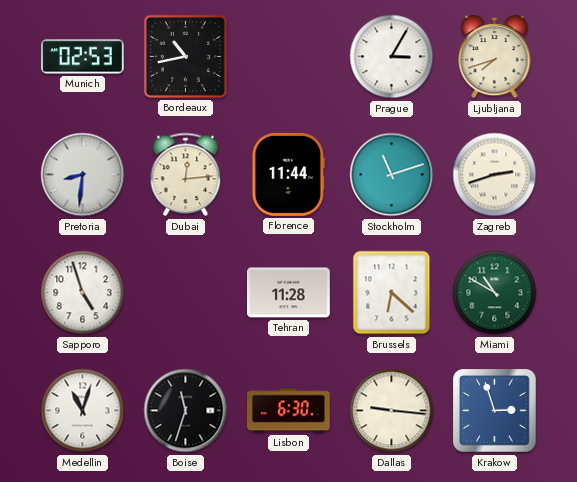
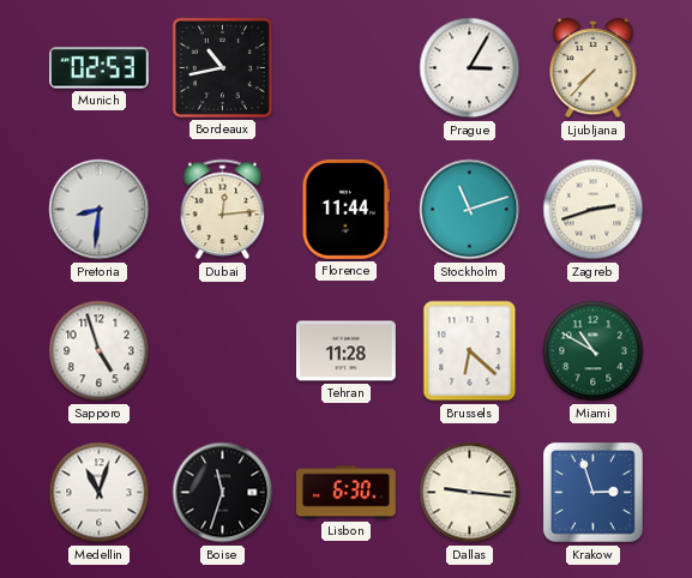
Ljubljana: 7:42 -> 7:37
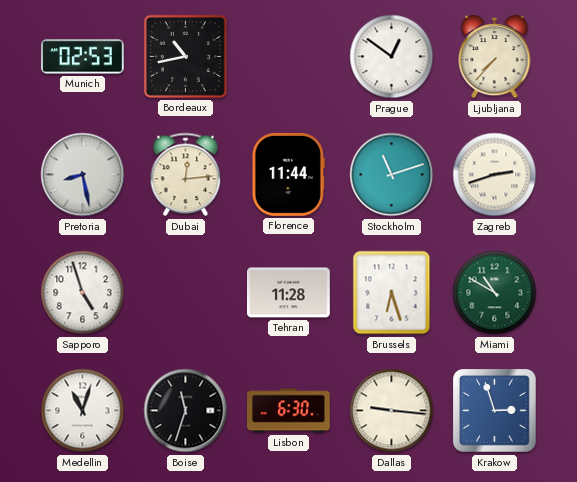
Prague: 3:05 -> 12:51
Pretoria: 8:31 -> 8:28
Brussels: 6:22 -> 6:27
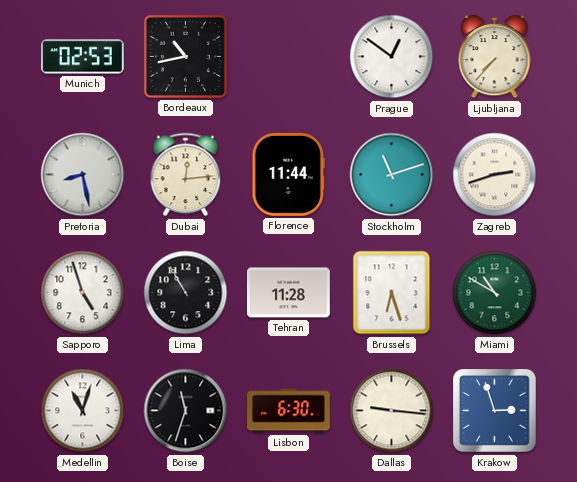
Lima: none -> 10:55
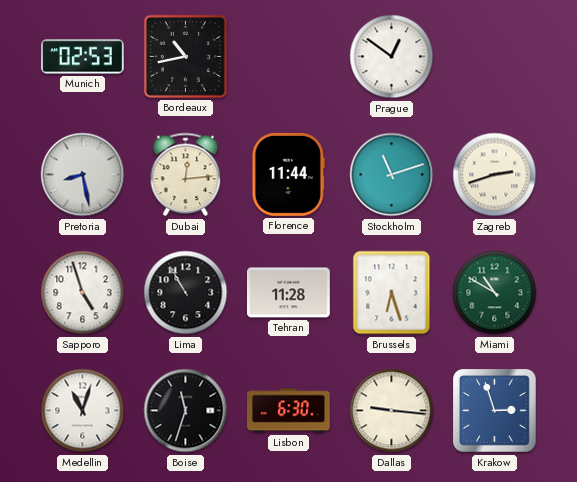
Ljubljana: 7:37 -> none
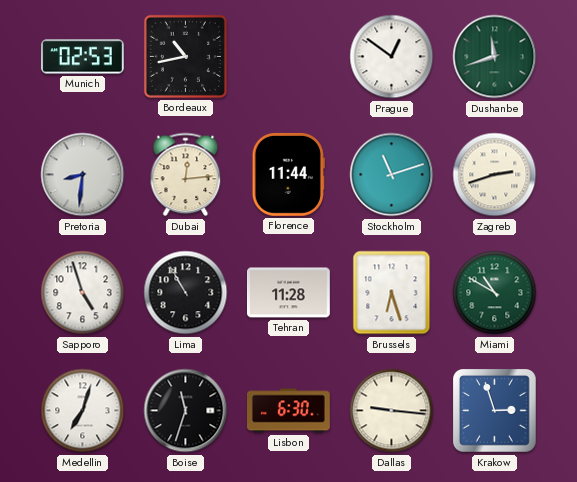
Dushanbe: none -> 11:42
Pretoria: 8:28 -> 8:31
Medellin: 11:03 -> 7:03
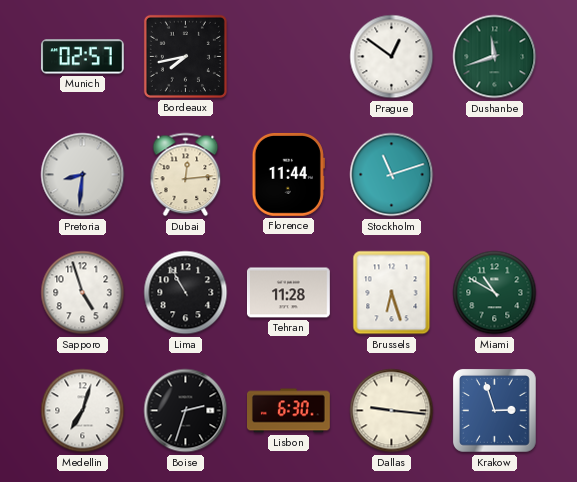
Munich: 02:53 -> 02:57
Bordeaux: 10:43 -> 7:43
Zagreb: 2:42 -> none
Boise: 11:33 -> 2:33
